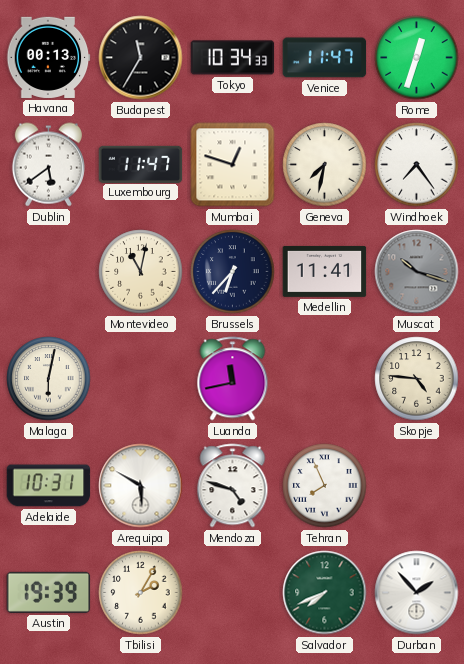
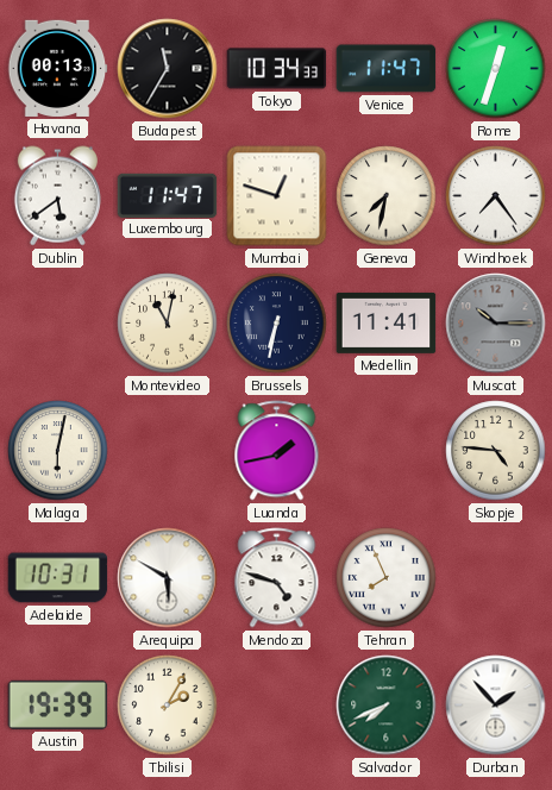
Brussels: 6:37 -> 6:32
Muscat: 10:18 -> 10:15
Luanda: 11:43 -> 1:43
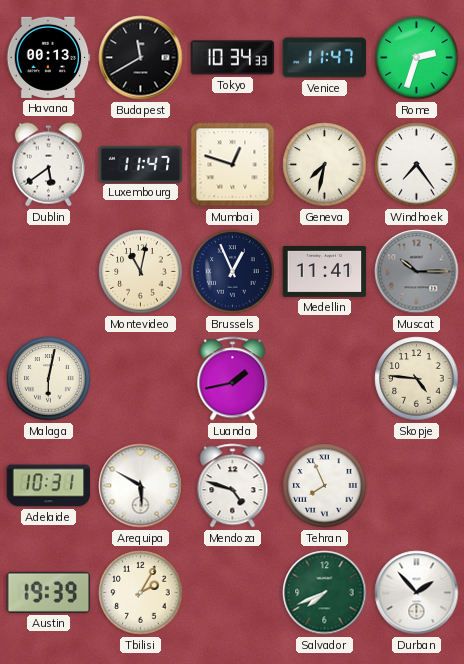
Budapest: 11:35 -> 11:40
Rome: 12:33 -> 2:33
Brussels: 6:32 -> 12:56
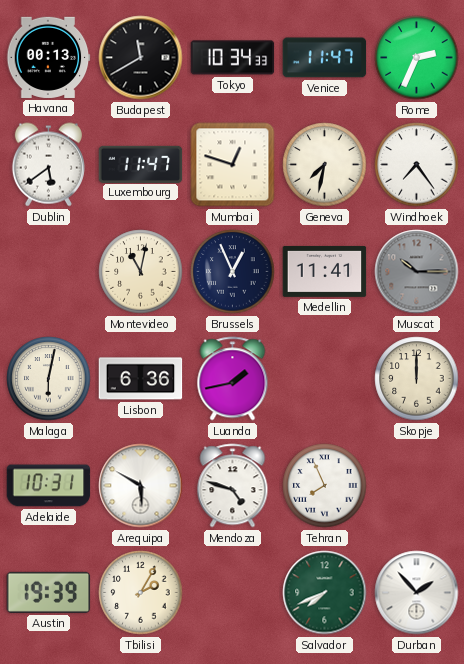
Rome: 2:33 -> 2:34
Lisbon: none -> 6:36
Skopje: 4:46 -> 12:00
